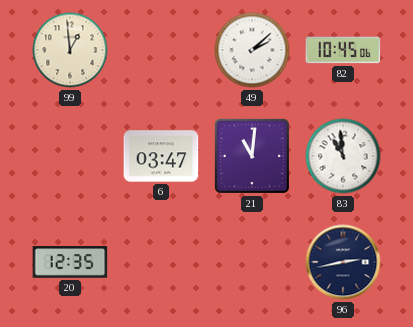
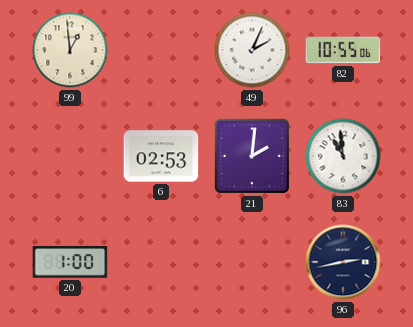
49: 2:08 -> 2:04
82: 10:45 -> 10:55
6: 03:47 -> 02:53
21: 11:01 -> 2:01
20: 12:35 -> 1:00
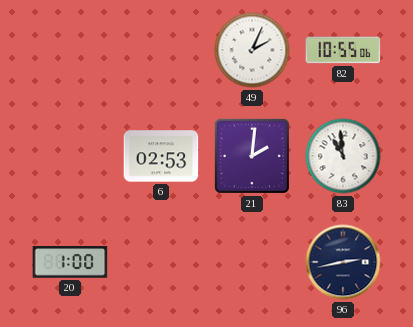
99: 12:59 -> none
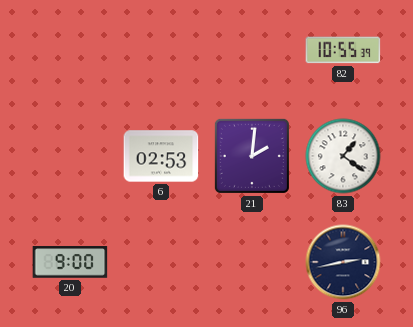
49: 2:04 -> none
82: 10:55:06 -> 10:55:39
83: 10:59 -> 1:21
20: 1:00 -> 9:00
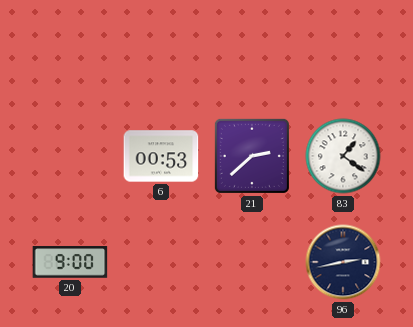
82: 10:55 -> none
6: 02:53 -> 00:53
21: 2:01 -> 2:38
